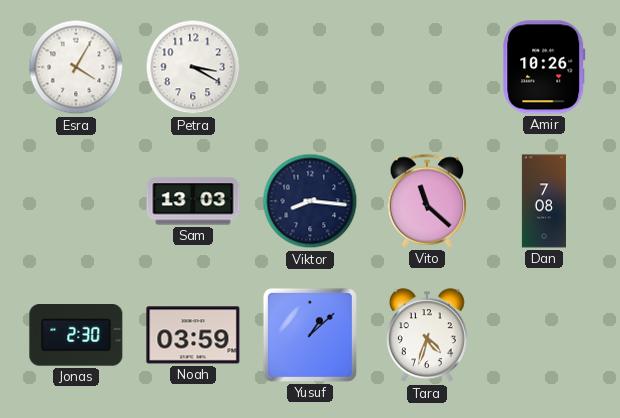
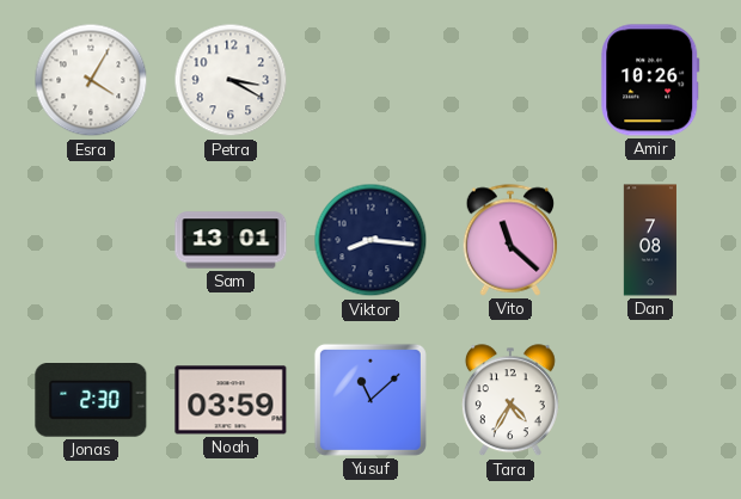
Sam: 13:03 -> 13:01
Yusuf: 1:08 -> 11:08
Tara: 4:33 -> 4:35
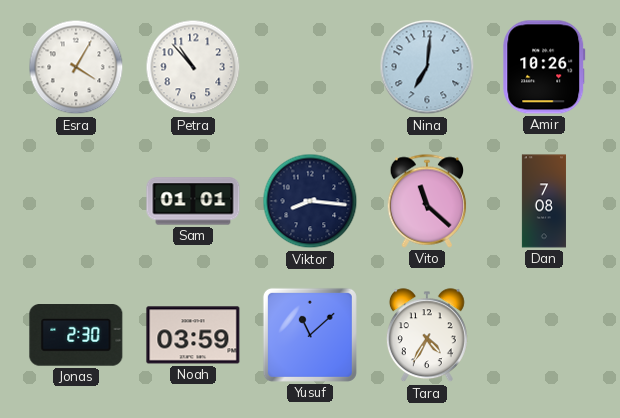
Petra: 3:20 -> 10:53
Nina: none -> 7:01
Sam: 13:01 -> 01:01
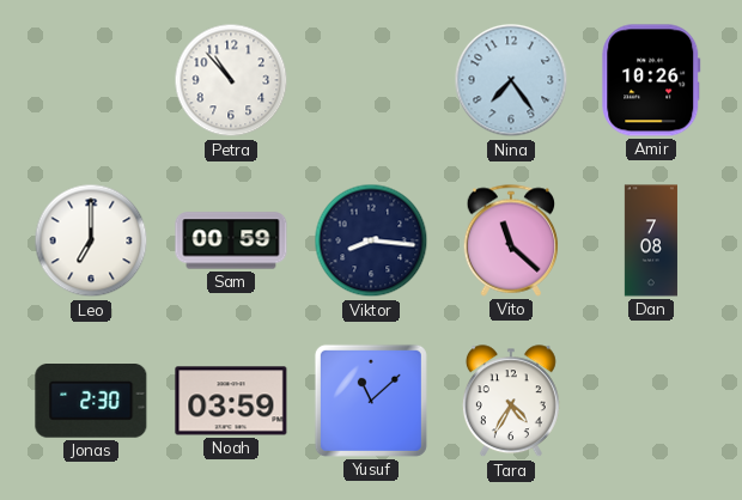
Esra: 4:05 -> none
Nina: 7:01 -> 7:24
Leo: none -> 7:00
Sam: 01:01 -> 00:59
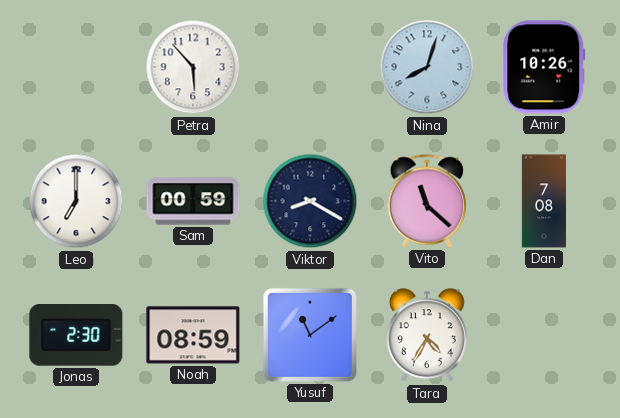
Petra: 10:53 -> 5:53
Nina: 7:24 -> 8:03
Viktor: 8:16 -> 8:20
Noah: 03:59 -> 08:59
Yusuf: 11:08 -> 11:09
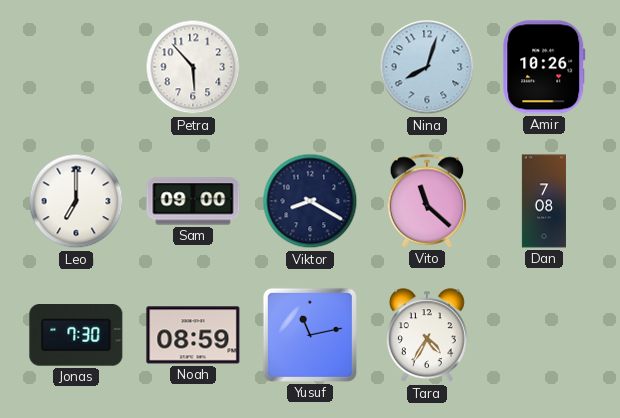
Sam: 00:59 -> 09:00
Jonas: 2:30 -> 7:30
Yusuf: 11:09 -> 11:13
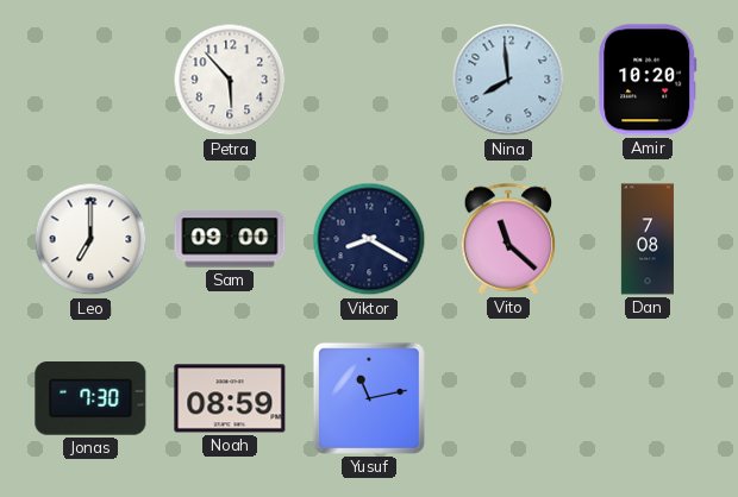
Nina: 8:03 -> 7:59
Amir: 10:26 -> 10:20
Tara: 4:35 -> none
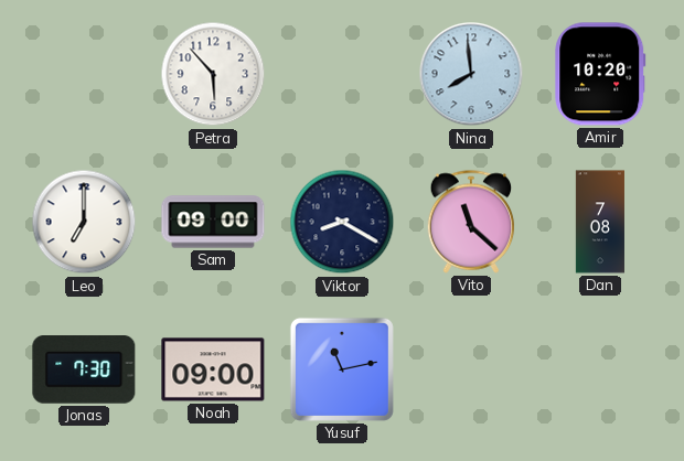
Noah: 08:59 -> 09:00
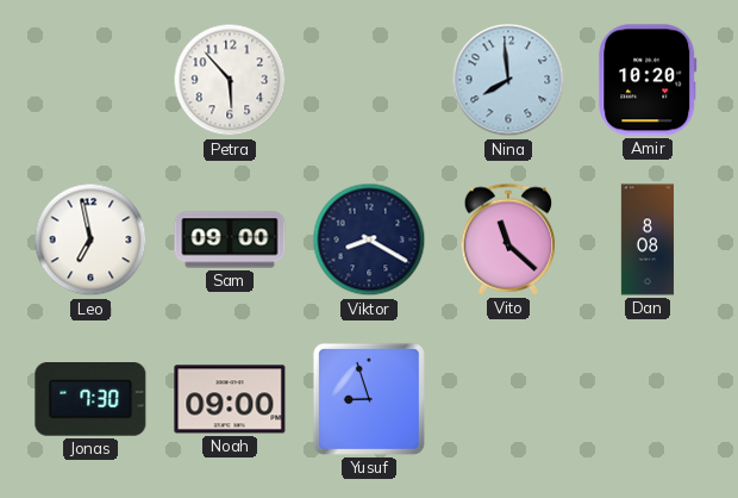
Leo: 7:00 -> 6:58
Dan: 7:08 -> 8:08
Yusuf: 11:13 -> 8:57
